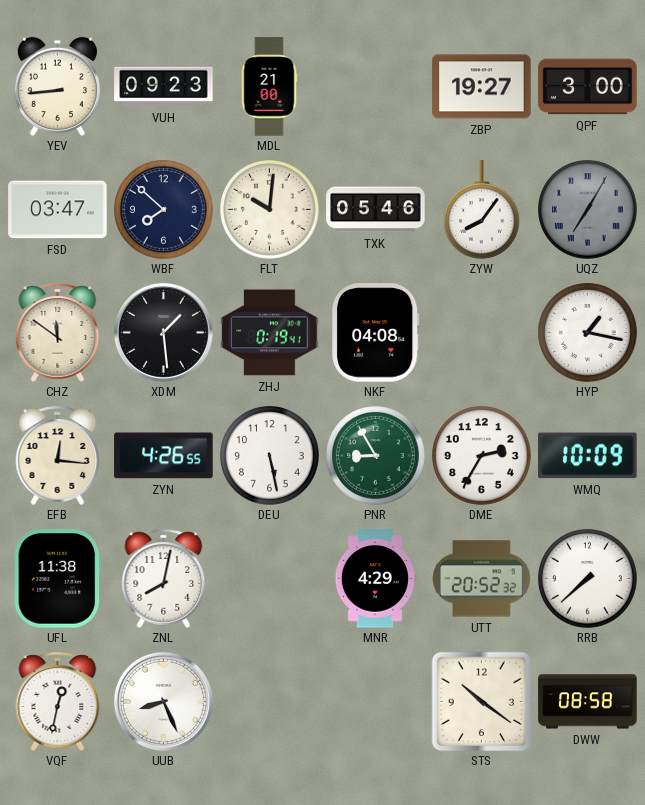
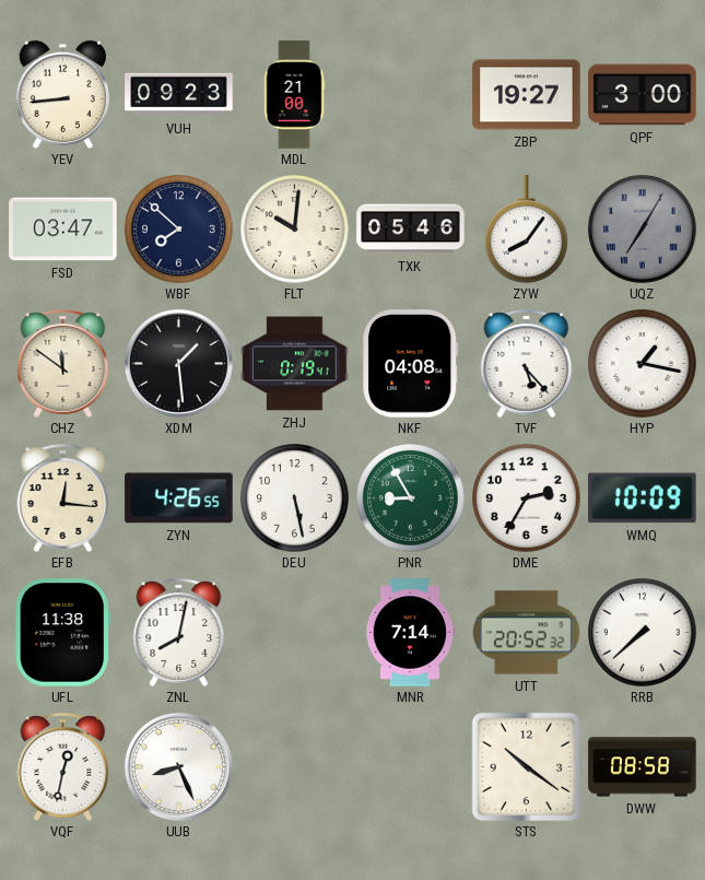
TVF: none -> 5:23
MNR: 4:29 -> 7:14
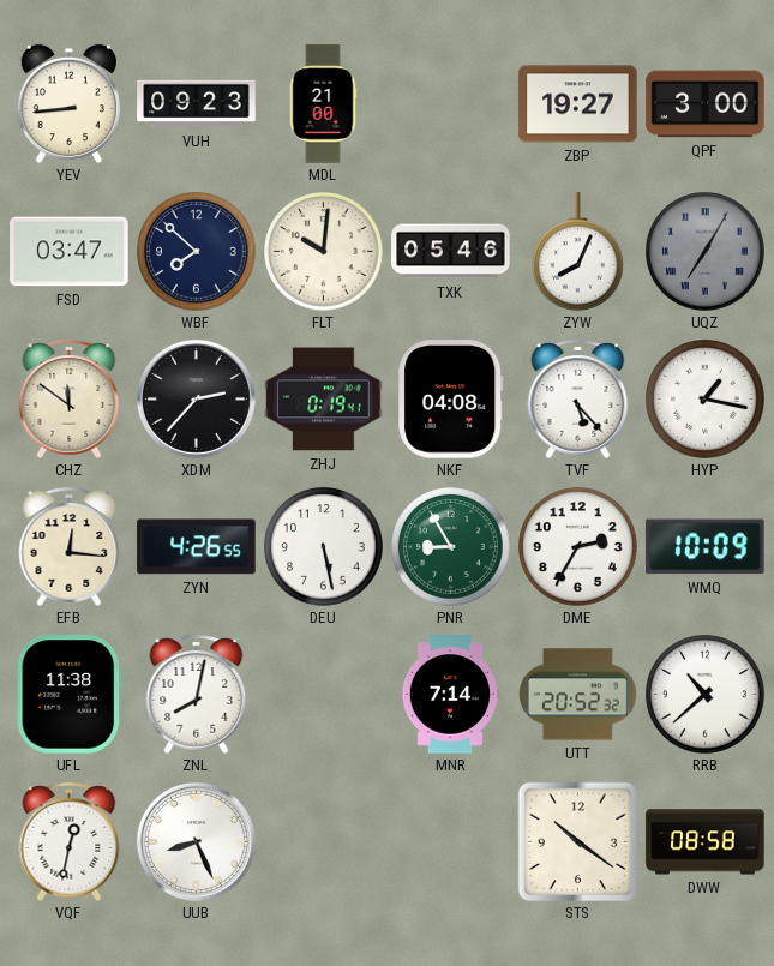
ZYW: 8:06 -> 8:04
XDM: 1:29 -> 2:37
RRB: 7:38 -> 10:38
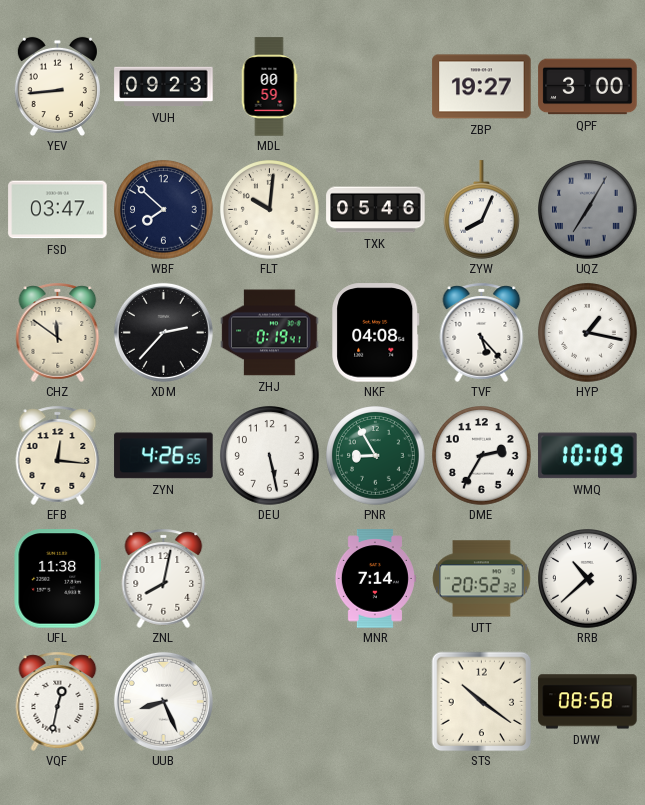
MDL: 21:00 -> 00:59
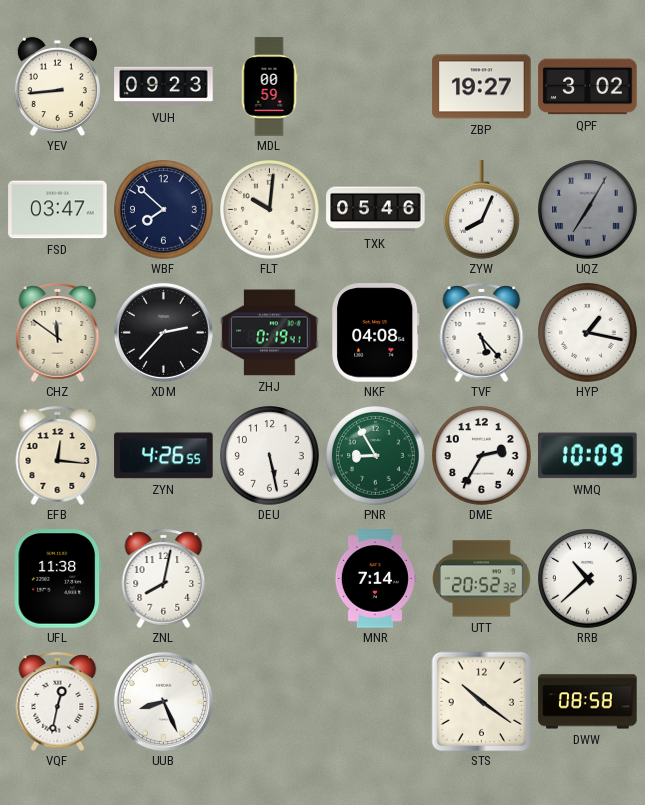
QPF: 3:00 -> 3:02
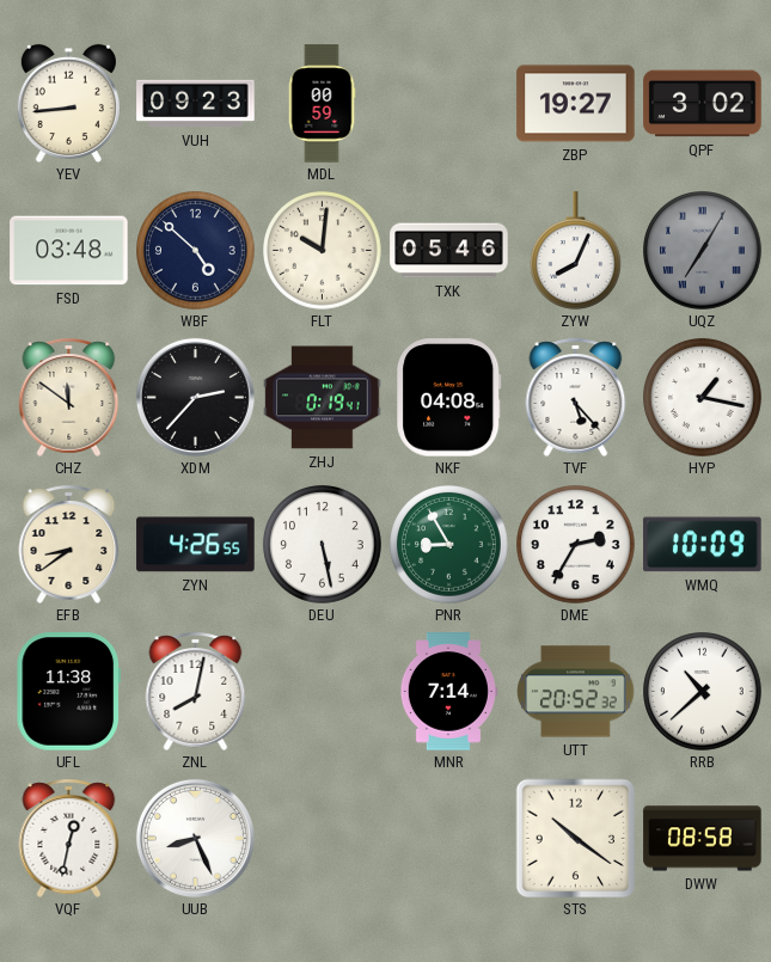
FSD: 03:47 -> 03:48
WBF: 7:52 -> 4:52
EFB: 12:16 -> 8:39
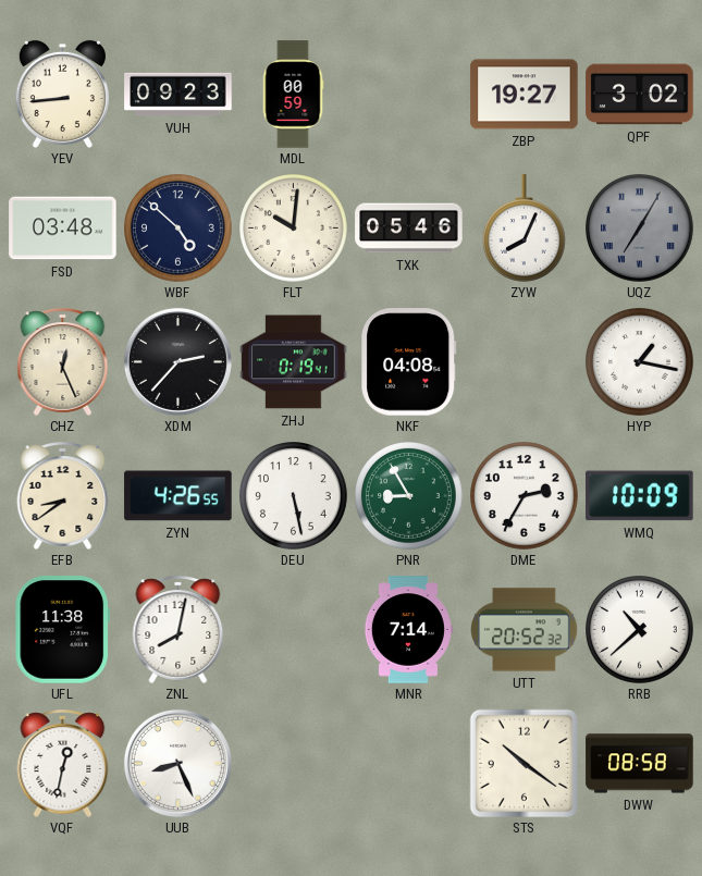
CHZ: 11:51 -> 12:26
TVF: 5:23 -> none
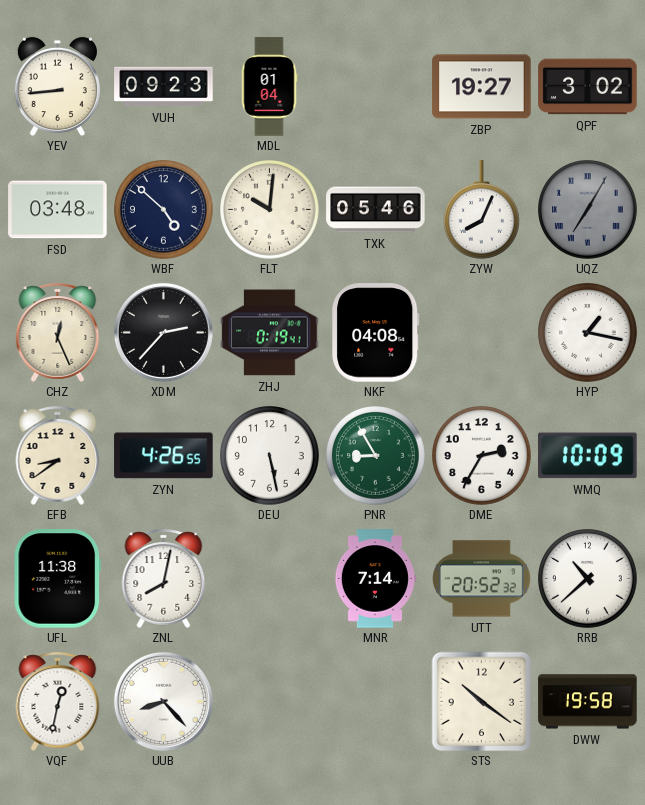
MDL: 00:59 -> 01:04
UUB: 8:26 -> 8:23
DWW: 08:58 -> 19:58
